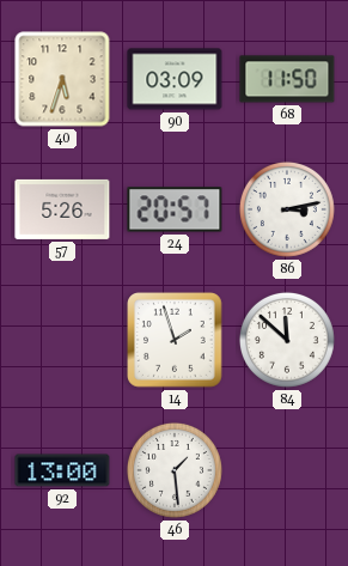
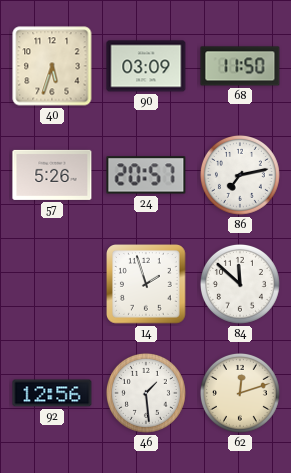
86: 3:13 -> 7:13
92: 13:00 -> 12:56
62: none -> 12:12
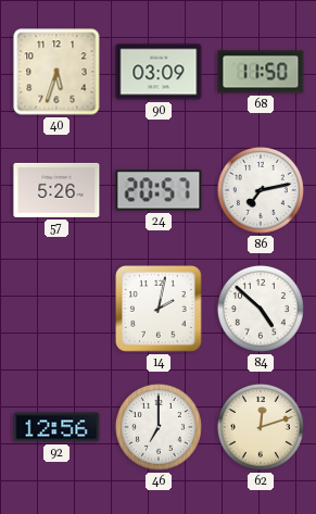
14: 1:57 -> 2:02
84: 11:52 -> 4:52
46: 1:29 -> 7:00
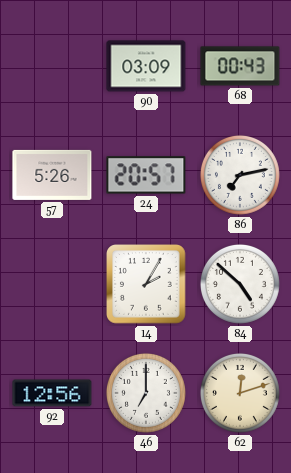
40: 5:33 -> none
68: 11:50 -> 00:43
14: 2:02 -> 2:05
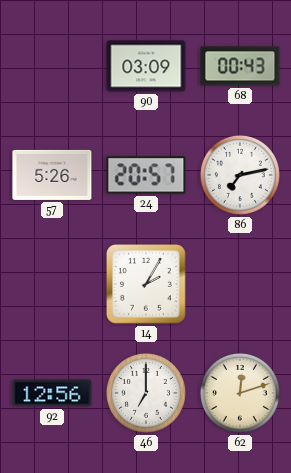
84: 4:52 -> none
